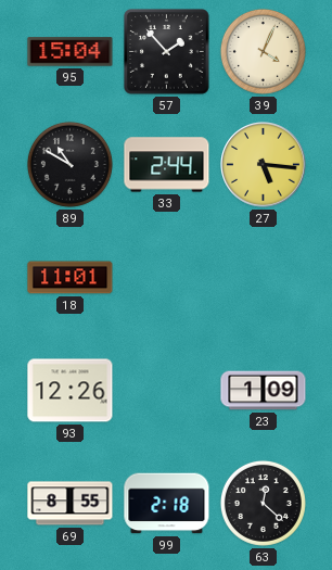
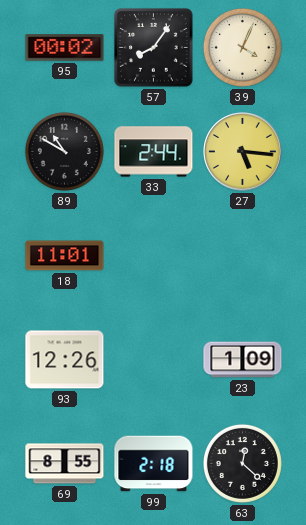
95: 15:04 -> 00:02
57: 1:53 -> 8:06
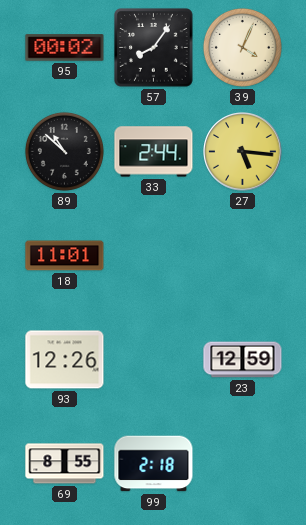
89: 10:50 -> 10:52
23: 1:09 -> 12:59
63: 12:22 -> none
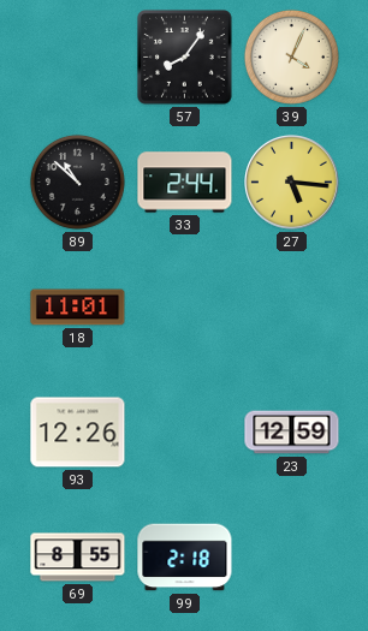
95: 00:02 -> none
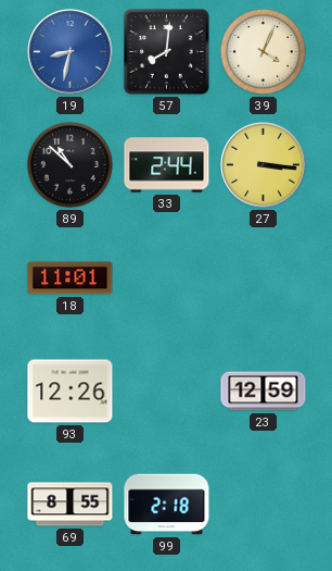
19: none -> 8:32
57: 8:06 -> 8:01
27: 5:16 -> 3:16
